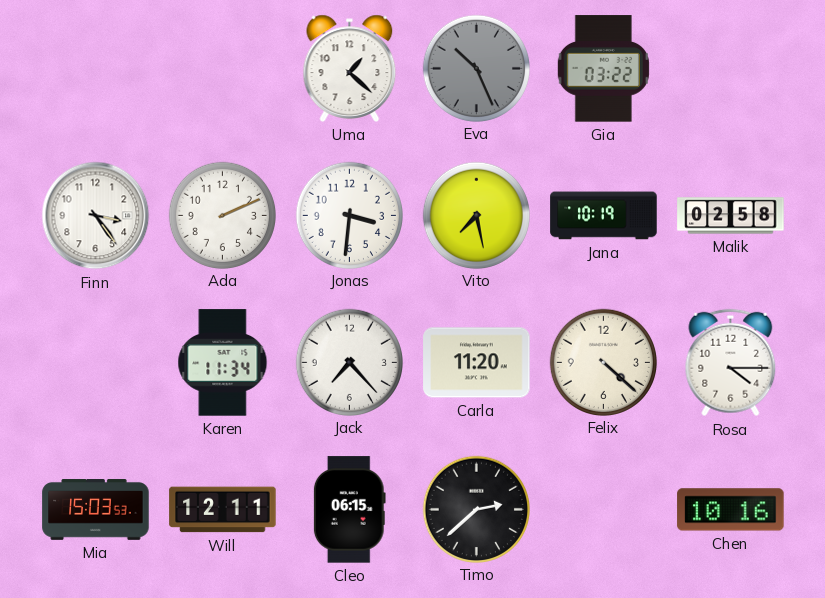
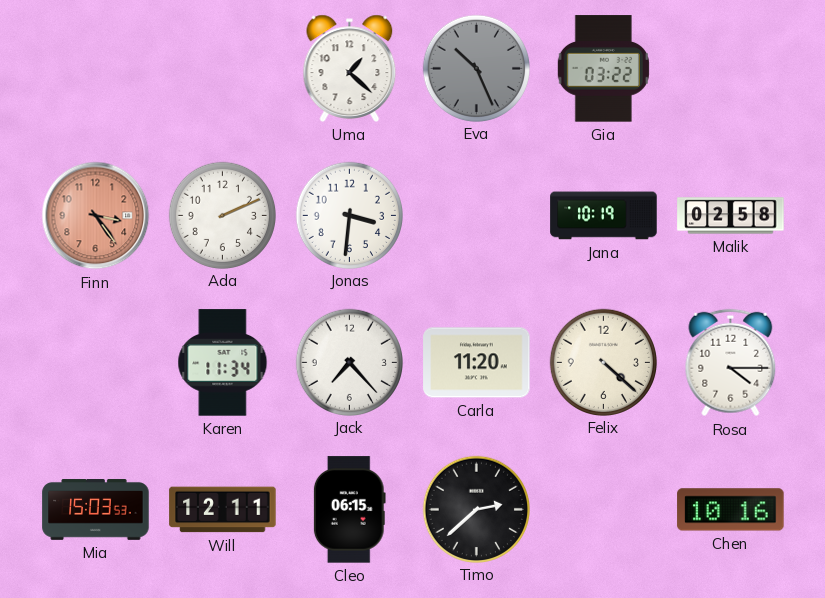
Finn dial: white -> salmon
Vito: 7:28 -> none
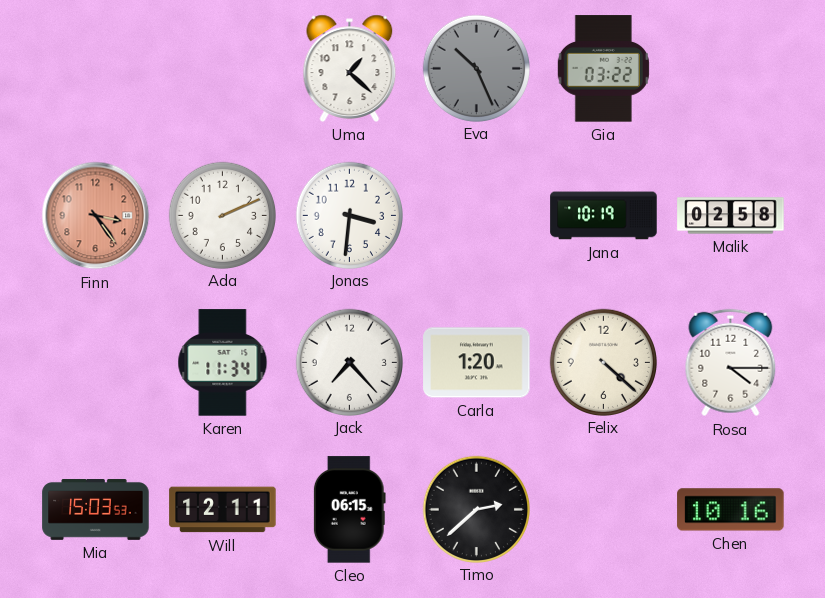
Carla: 11:20 -> 1:20
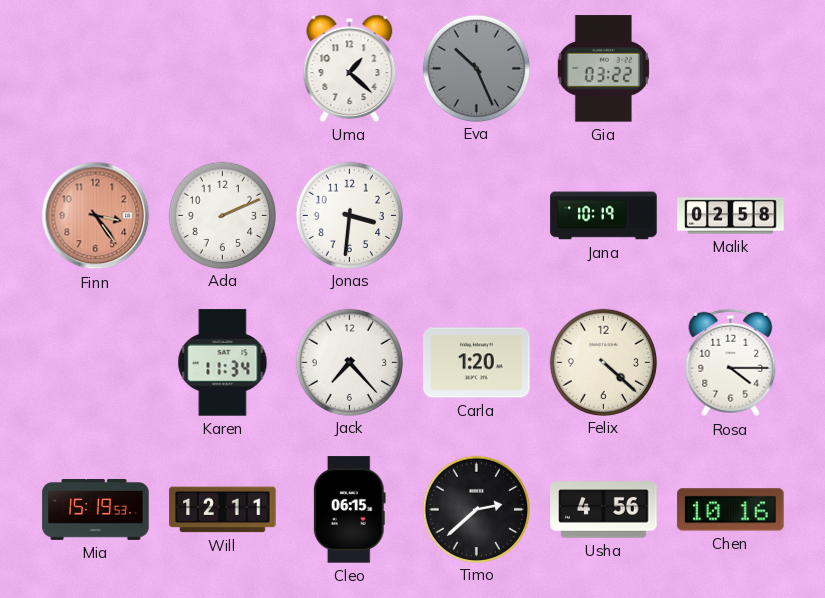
Mia: 15:03 -> 15:19
Usha: none -> 4:56
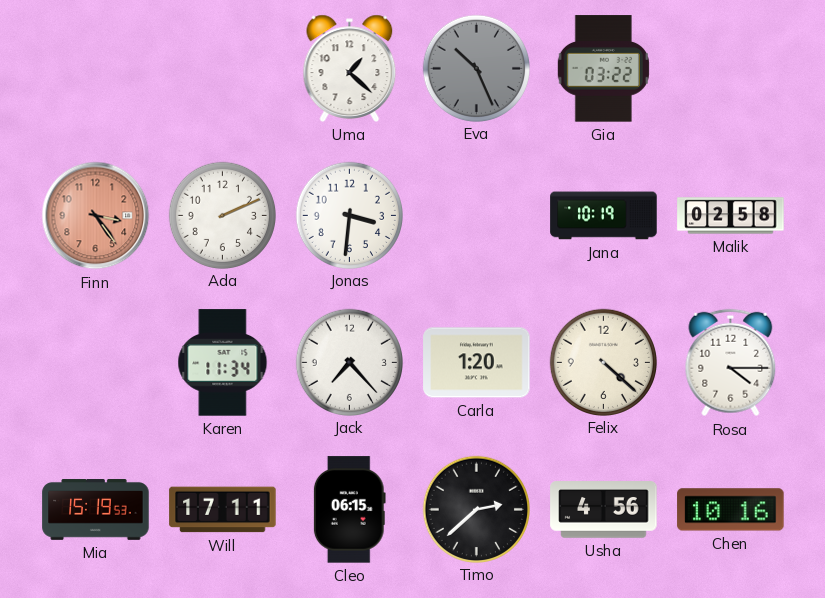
Will: 12:11 -> 17:11
